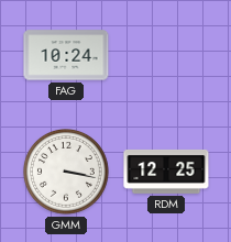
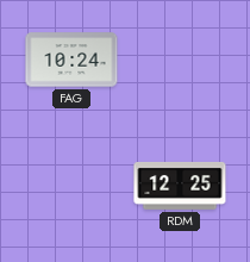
GMM: 3:17 -> none
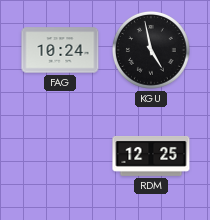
KGU: none -> 4:58
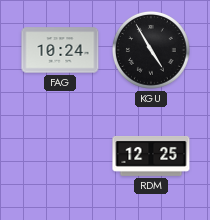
KGU: 4:58 -> 4:55
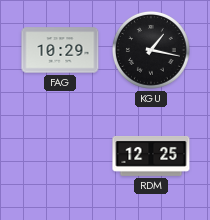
FAG: 10:24 -> 10:29
KGU: 4:55 -> 1:17
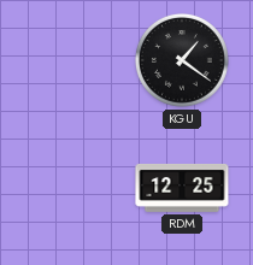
FAG: 10:29 -> none
KGU: 1:17 -> 1:21
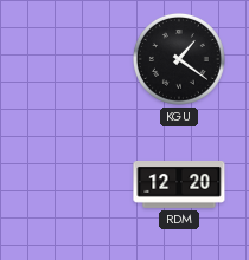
RDM: 12:25 -> 12:20
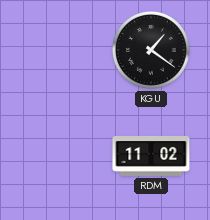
RDM: 12:20 -> 11:02
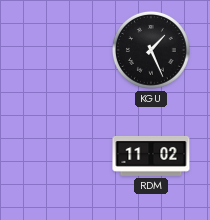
KGU: 1:21 -> 1:26
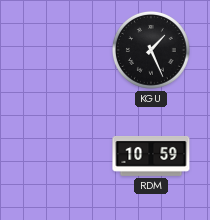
RDM: 11:02 -> 10:59
